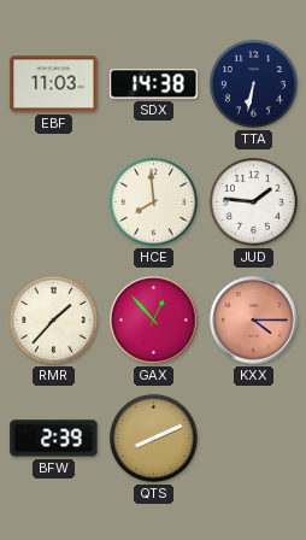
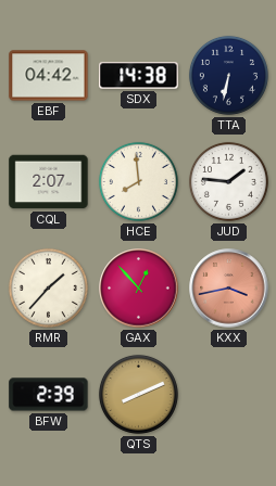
EBF: 11:03 -> 04:42
CQL: none -> 2:07
KXX: 4:15 -> 3:43
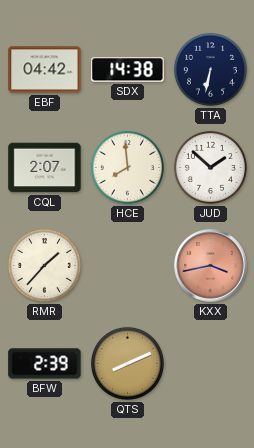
JUD: 1:46 -> 1:52
GAX: 12:53 -> none
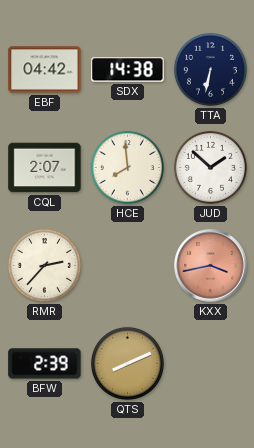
RMR: 1:37 -> 2:37
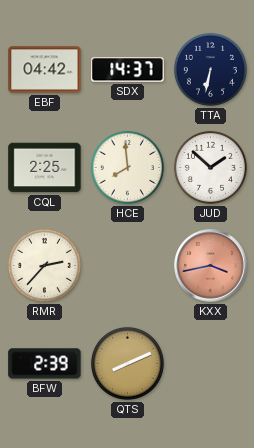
SDX: 14:38 -> 14:37
CQL: 2:07 -> 2:25
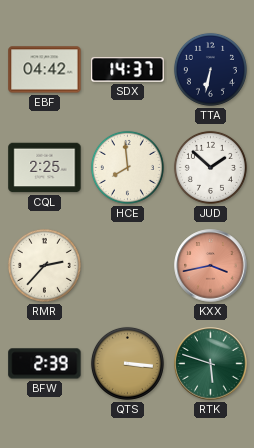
QTS: 8:11 -> 3:16
RTK: none -> 5:48
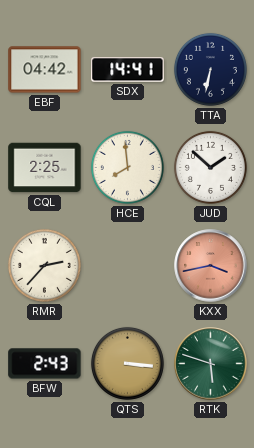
SDX: 14:37 -> 14:41
BFW: 2:39 -> 2:43
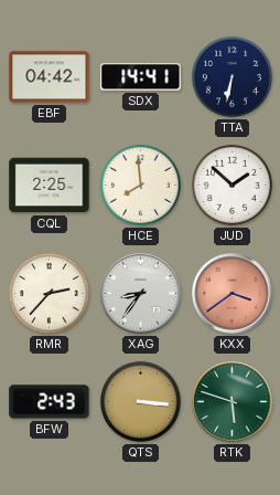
XAG: none -> 8:36
KXX: 3:43 -> 3:39
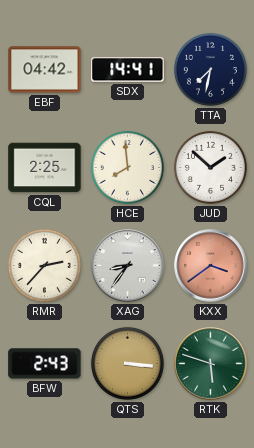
TTA: 6:32 -> 7:32
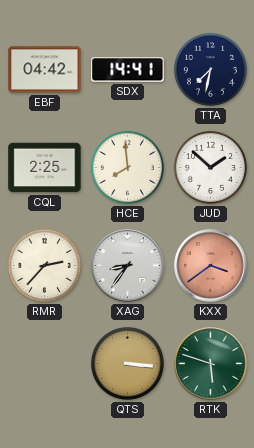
BFW: 2:43 -> none
